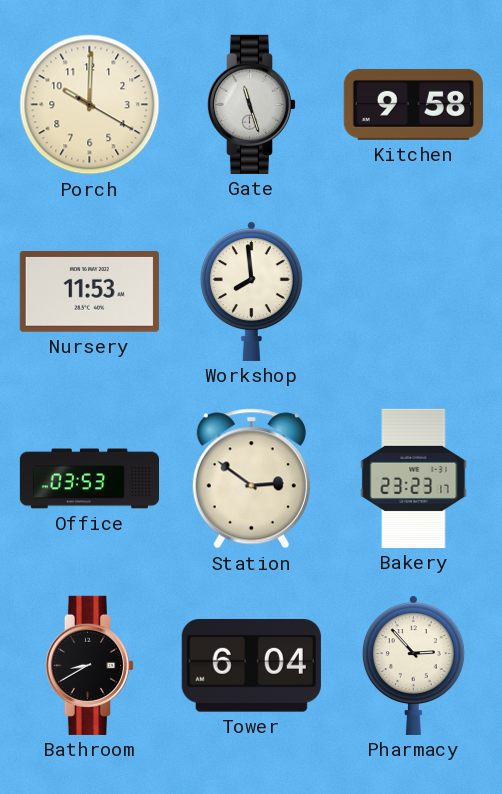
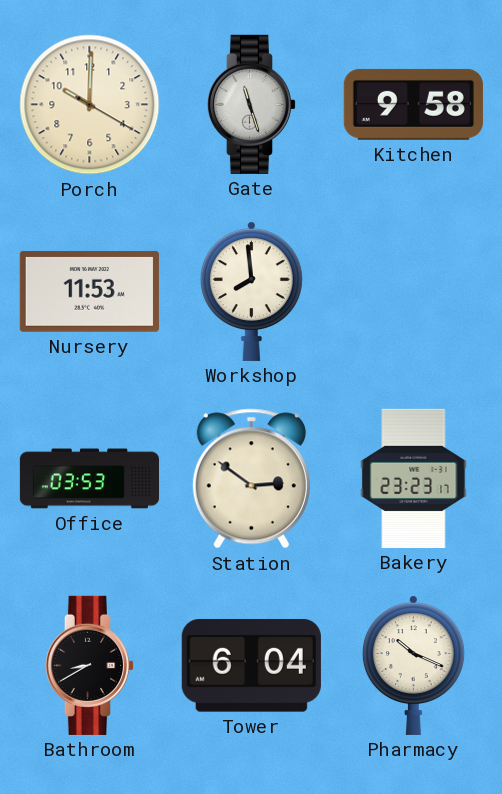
Pharmacy: 2:53 -> 10:19
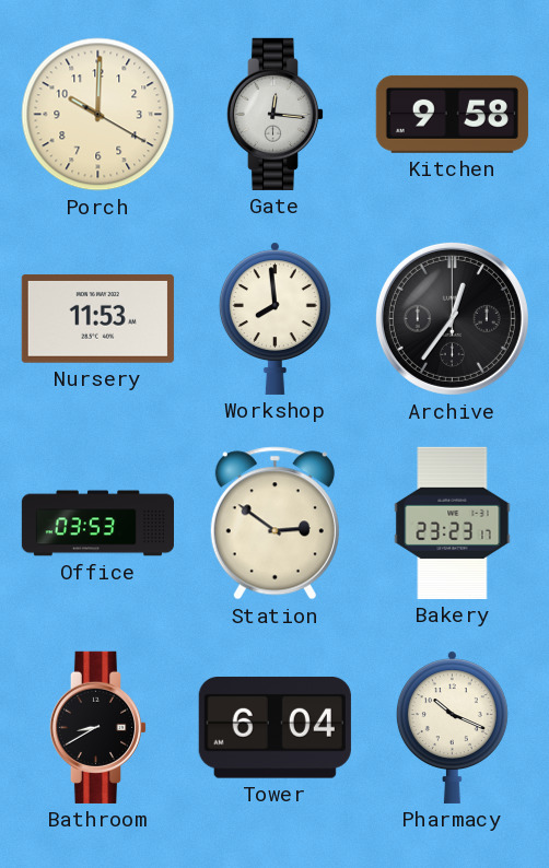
Gate: 11:27 -> 12:16
Archive: none -> 12:36
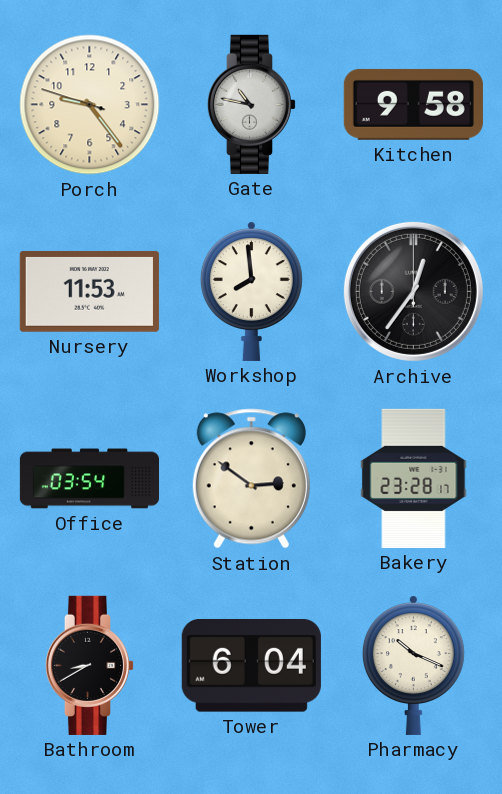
Porch: 10:00 -> 9:23
Gate: 12:16 -> 10:47
Office: 03:53 -> 03:54
Bakery: 23:23 -> 23:28
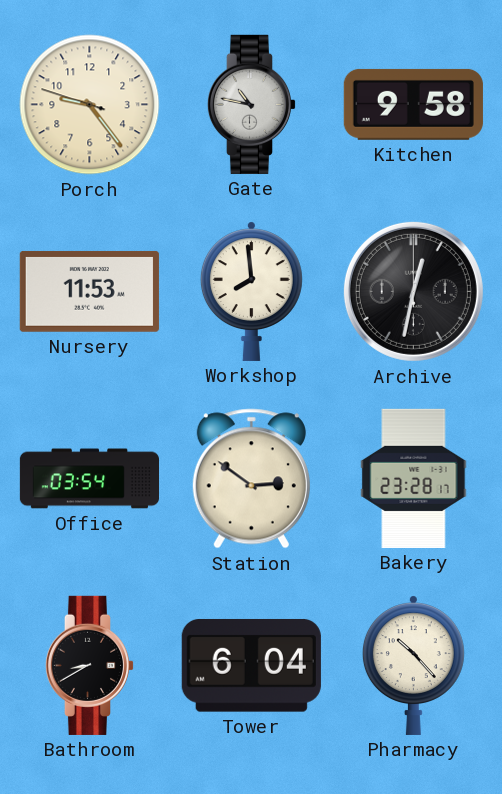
Archive: 12:36 -> 12:32
Pharmacy: 10:19 -> 10:23
